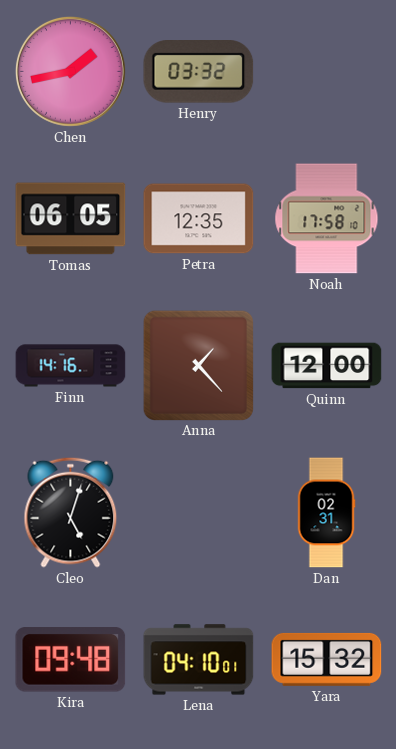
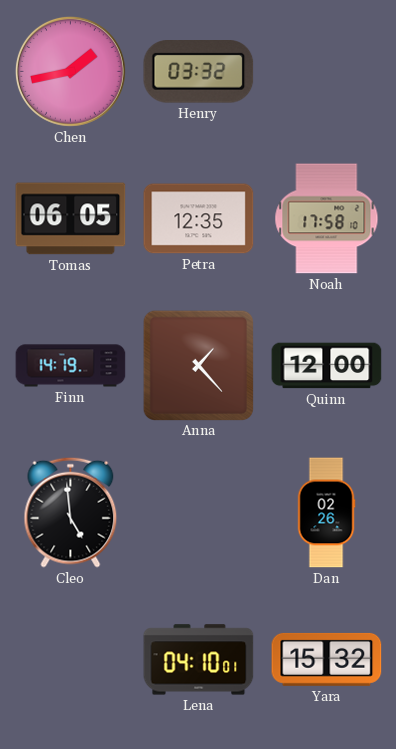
Finn: 14:16 -> 14:19
Cleo: 5:03 -> 4:59
Dan: 02:31 -> 02:26
Kira: 09:48 -> none
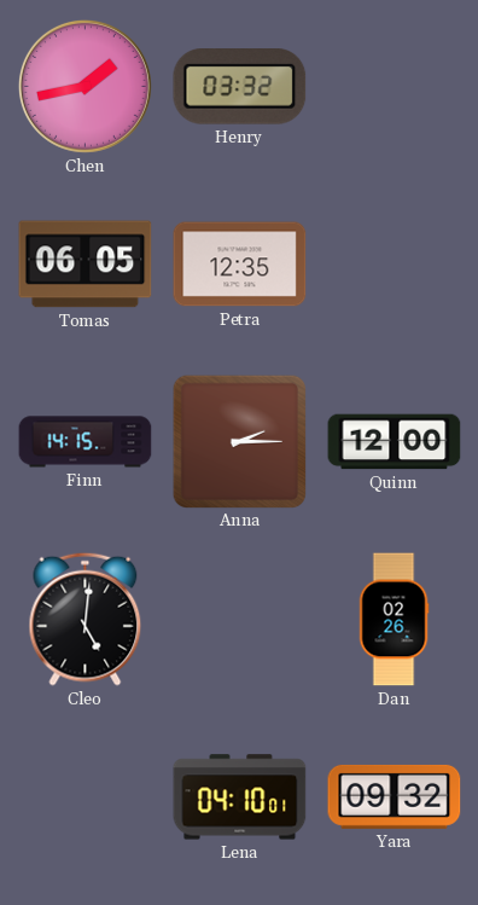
Noah: 17:58 -> none
Finn: 14:19 -> 14:15
Anna: 1:23 -> 2:15
Cleo: 4:59 -> 5:01
Yara: 15:32 -> 09:32
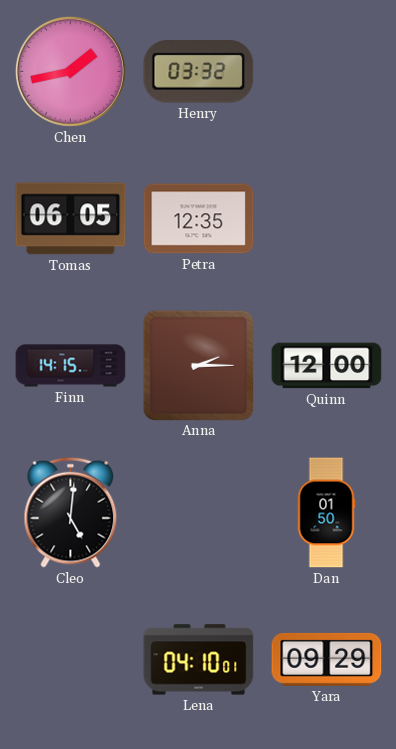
Dan: 02:26 -> 01:50
Yara: 09:32 -> 09:29
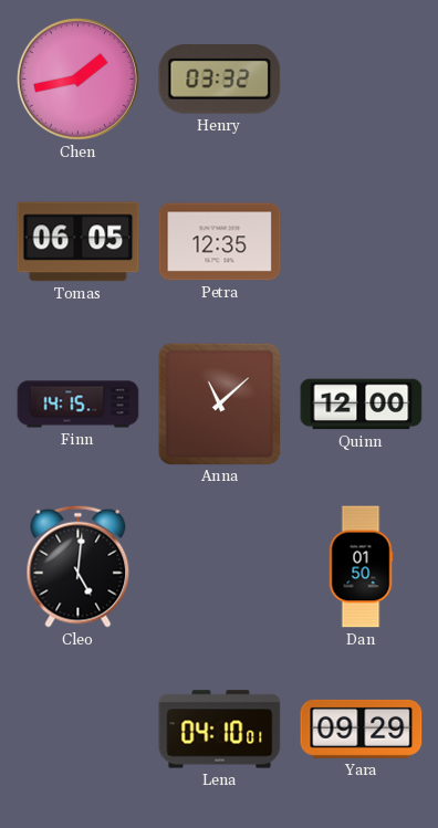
Anna: 2:15 -> 11:08
